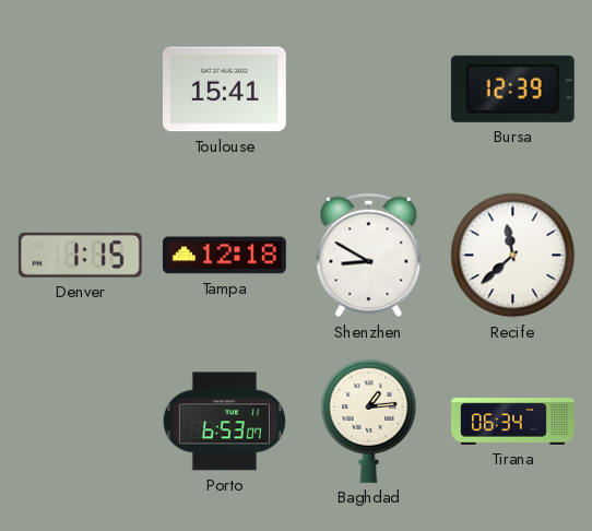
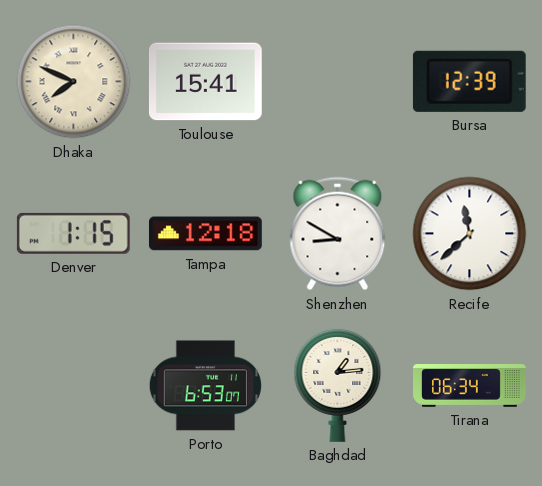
Dhaka: none -> 7:49
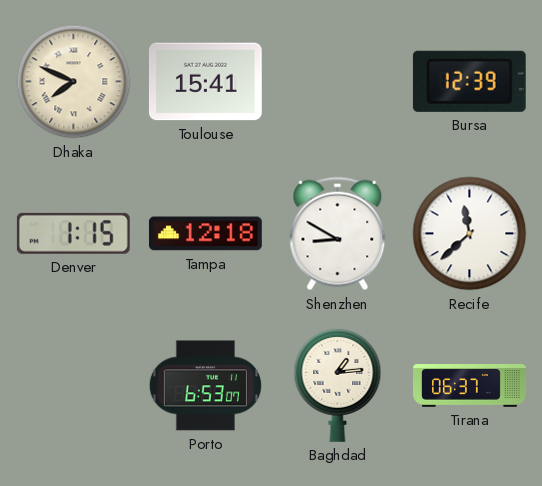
Tirana: 06:34 -> 06:37
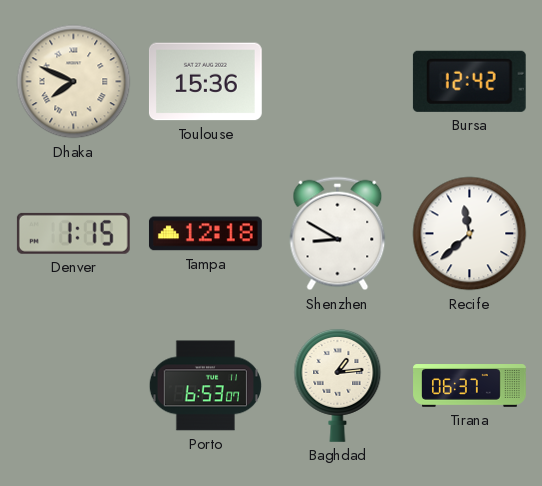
Toulouse: 15:41 -> 15:36
Bursa: 12:39 -> 12:42
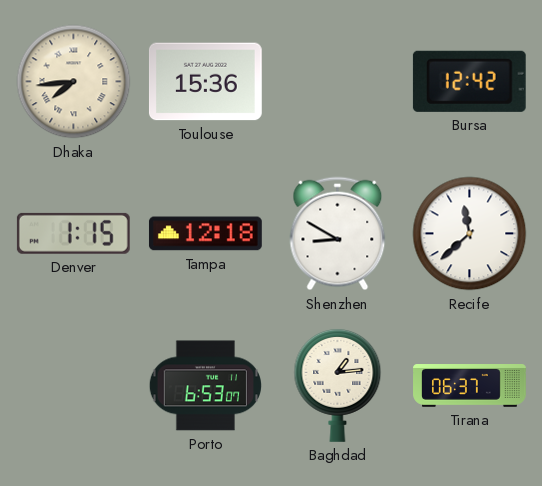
Dhaka: 7:49 -> 7:44
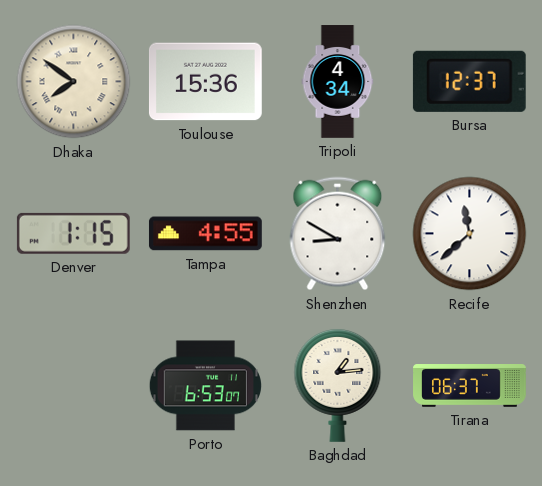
Dhaka: 7:44 -> 7:51
Tripoli: none -> 4:34
Bursa: 12:42 -> 12:37
Tampa: 12:18 -> 4:55
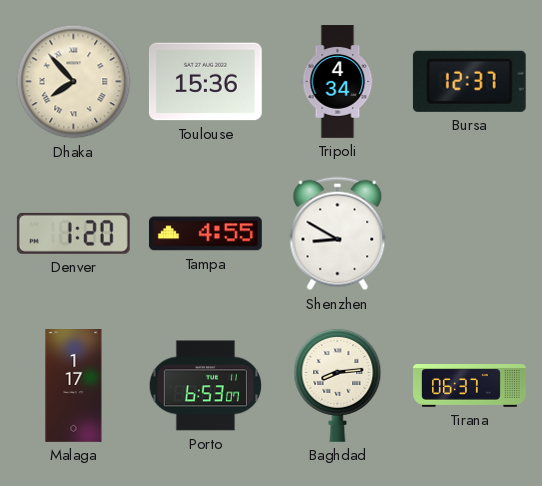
Dhaka: 7:51 -> 7:53
Denver: 1:15 -> 1:20
Recife: 11:38 -> none
Malaga: none -> 1:17
Baghdad: 1:14 -> 8:14
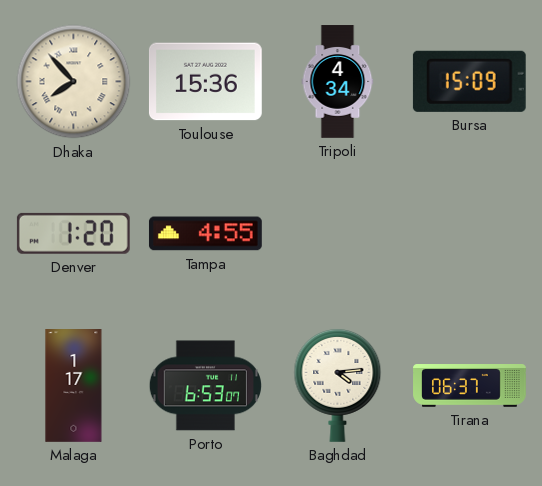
Bursa: 12:37 -> 15:09
Shenzhen: 8:50 -> none
Baghdad: 8:14 -> 4:14
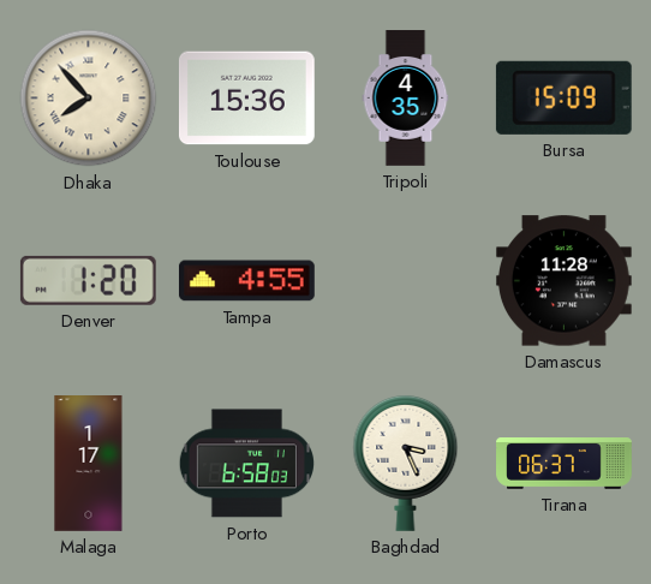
Tripoli: 4:34 -> 4:35
Damascus: none -> 11:28
Porto: 6:53 -> 6:58
Baghdad: 4:14 -> 3:26
